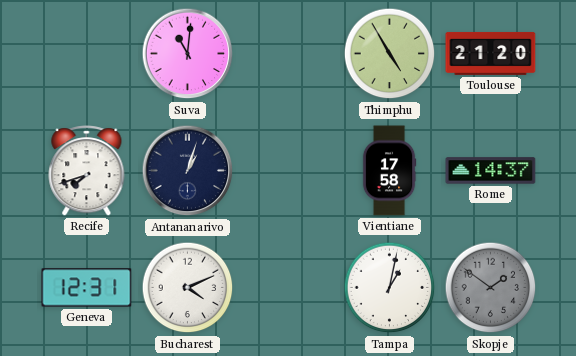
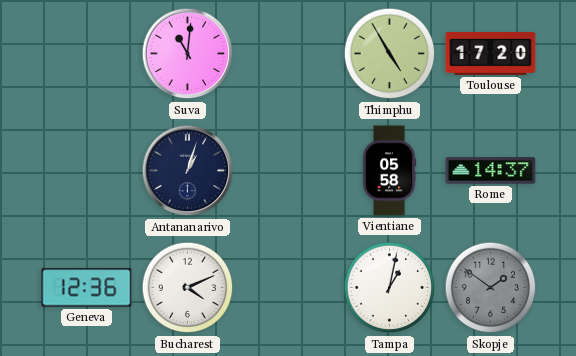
Toulouse: 21:20 -> 17:20
Recife: 7:42 -> none
Vientiane: 17:58 -> 05:58
Geneva: 12:31 -> 12:36
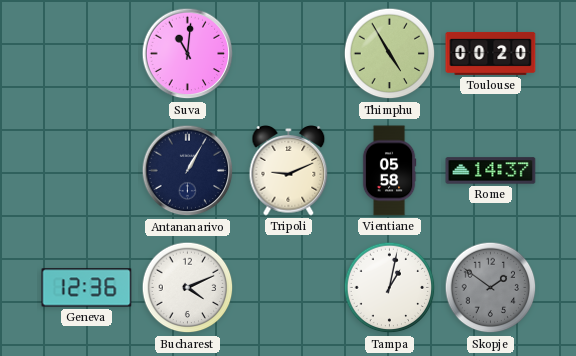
Toulouse: 17:20 -> 00:20
Antananarivo: 1:03 -> 1:05
Tripoli: none -> 9:11
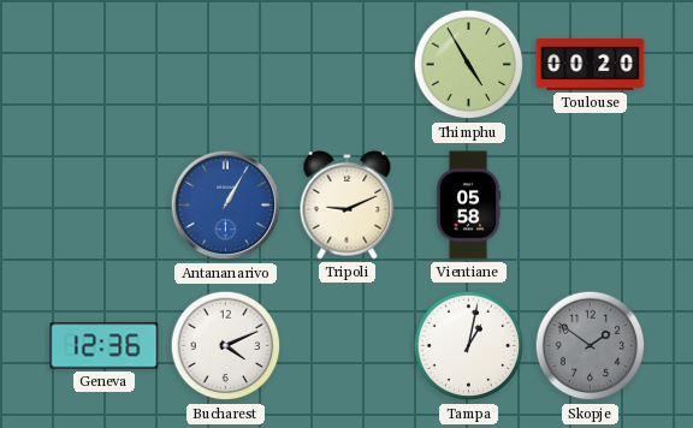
Suva: 11:01 -> none
Antananarivo dial: navy -> blue
Rome: 14:37 -> none
